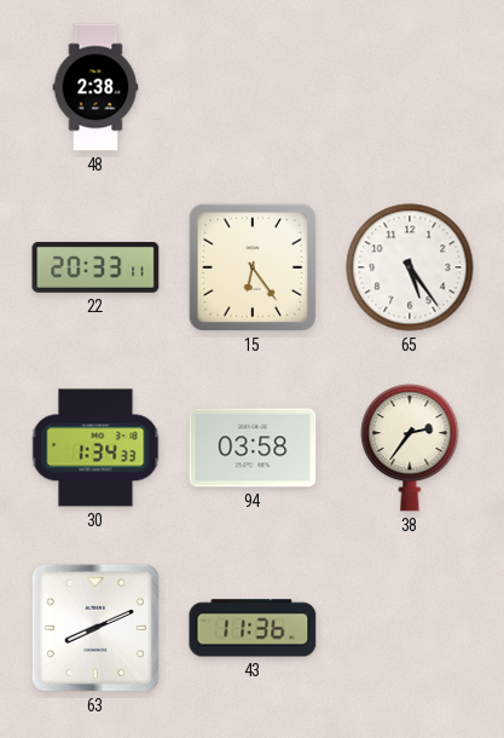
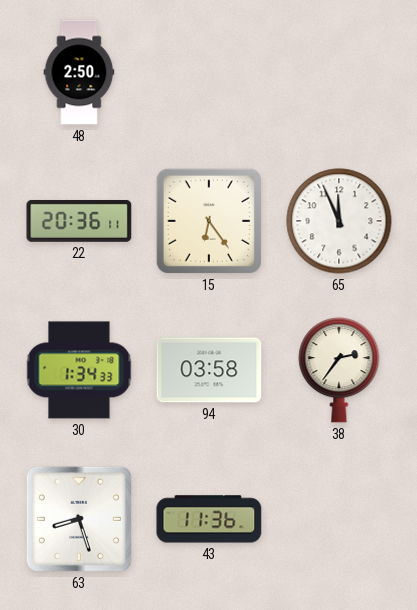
48: 2:38 -> 2:50
22: 20:33 -> 20:36
65: 5:24 -> 11:56
63: 8:11 -> 8:27
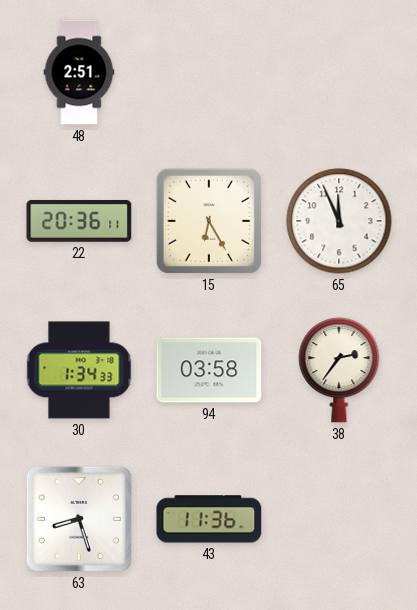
48: 2:50 -> 2:51
15: 6:24 -> 6:25
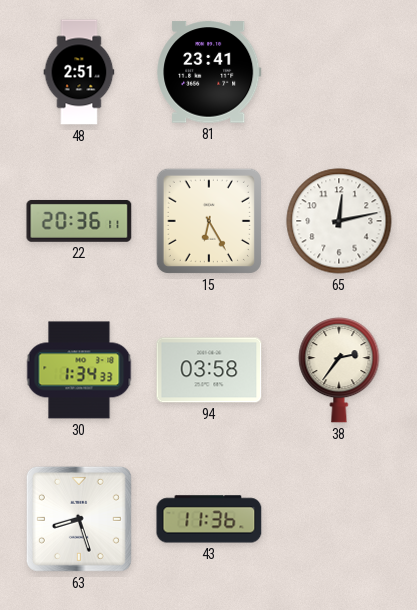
81: none -> 23:41
65: 11:56 -> 12:13
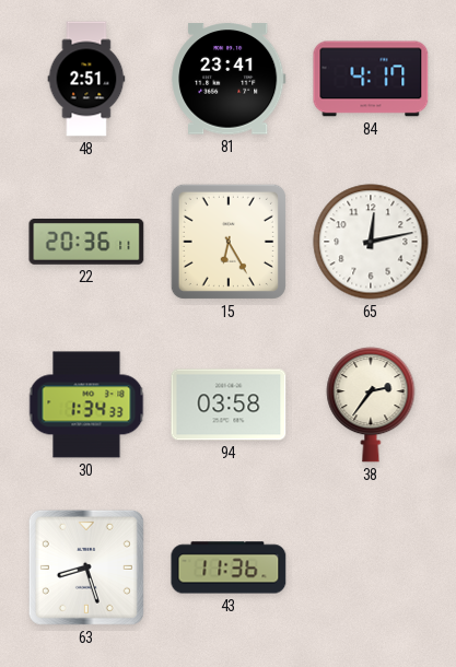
84: none -> 4:17
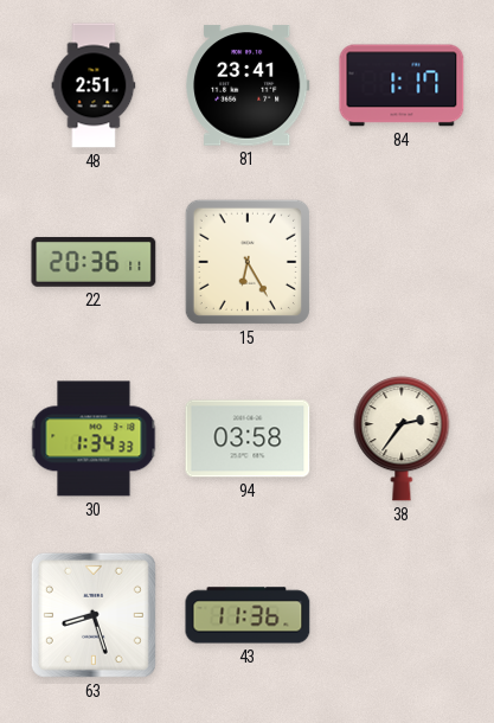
84: 4:17 -> 1:17
65: 12:13 -> none
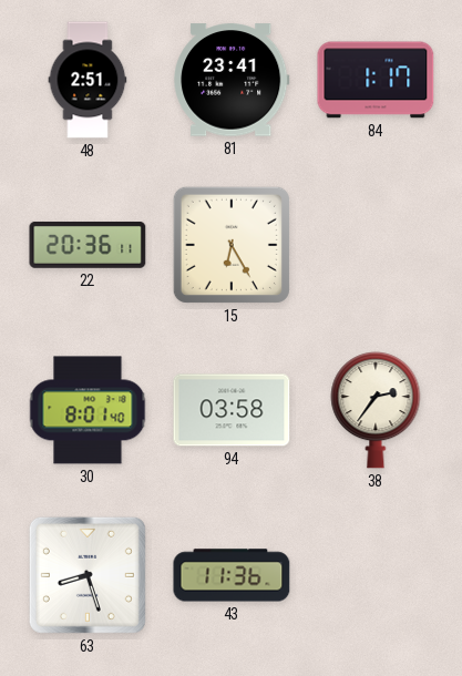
30: 1:34 -> 8:01
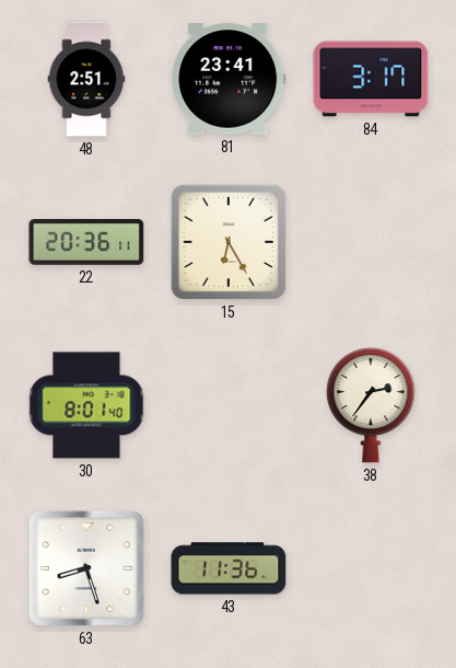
84: 1:17 -> 3:17
94: 03:58 -> none
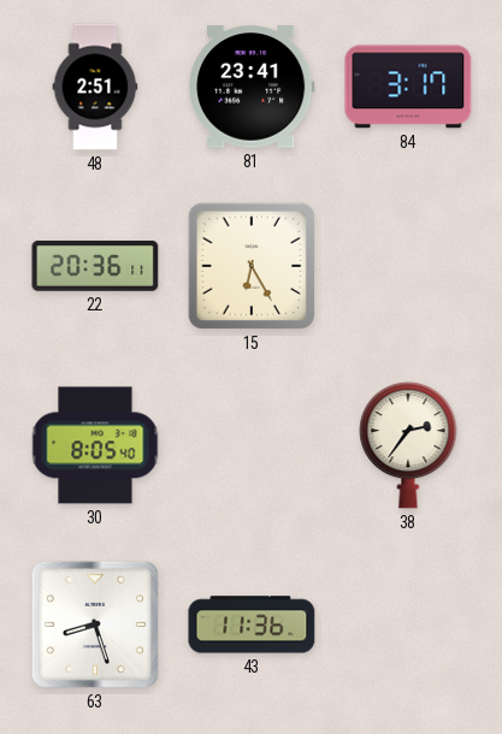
30: 8:01 -> 8:05
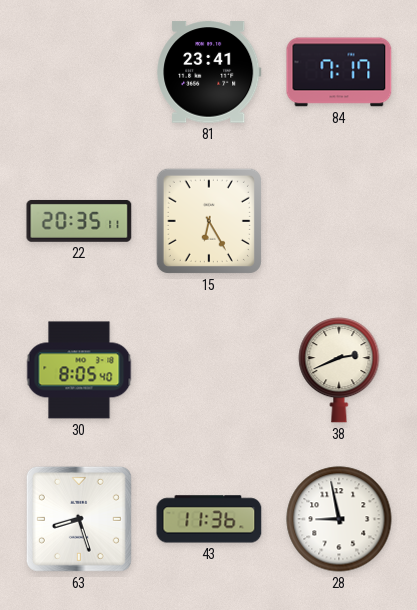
48: 2:51 -> none
84: 3:17 -> 7:17
22: 20:36 -> 20:35
38: 2:36 -> 2:41
28: none -> 8:58
